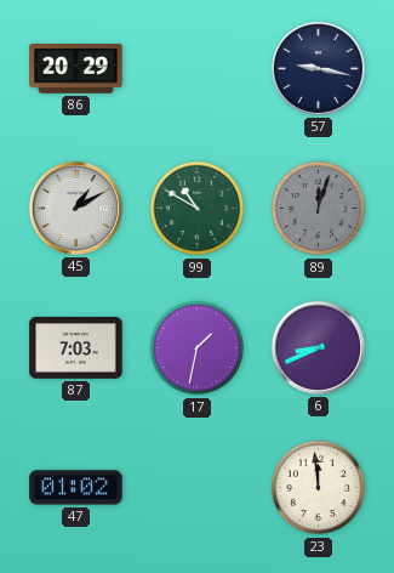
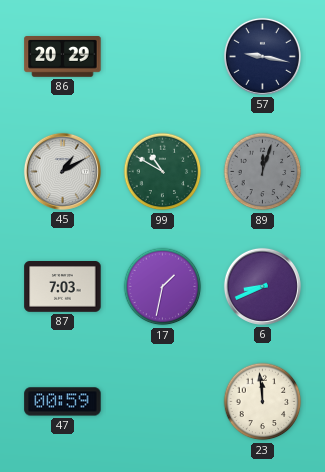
47: 01:02 -> 00:59
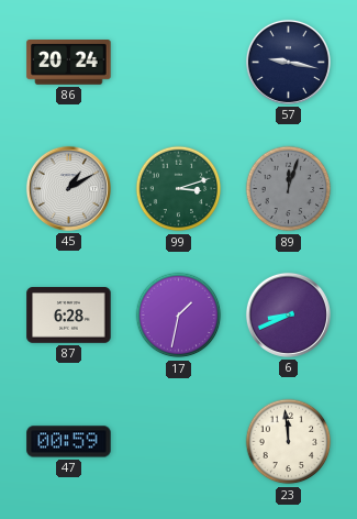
86: 20:29 -> 20:24
99: 10:50 -> 3:12
87: 7:03 -> 6:28
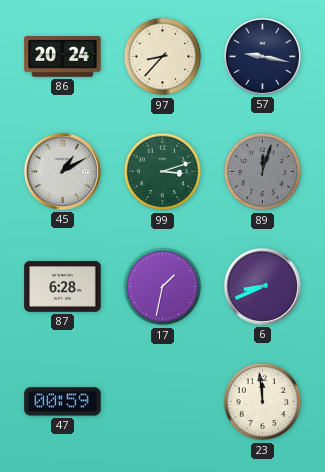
97: none -> 8:37
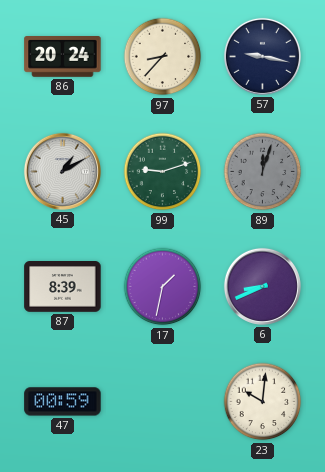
99: 3:12 -> 9:12
87: 6:28 -> 8:39
23: 11:59 -> 10:01
